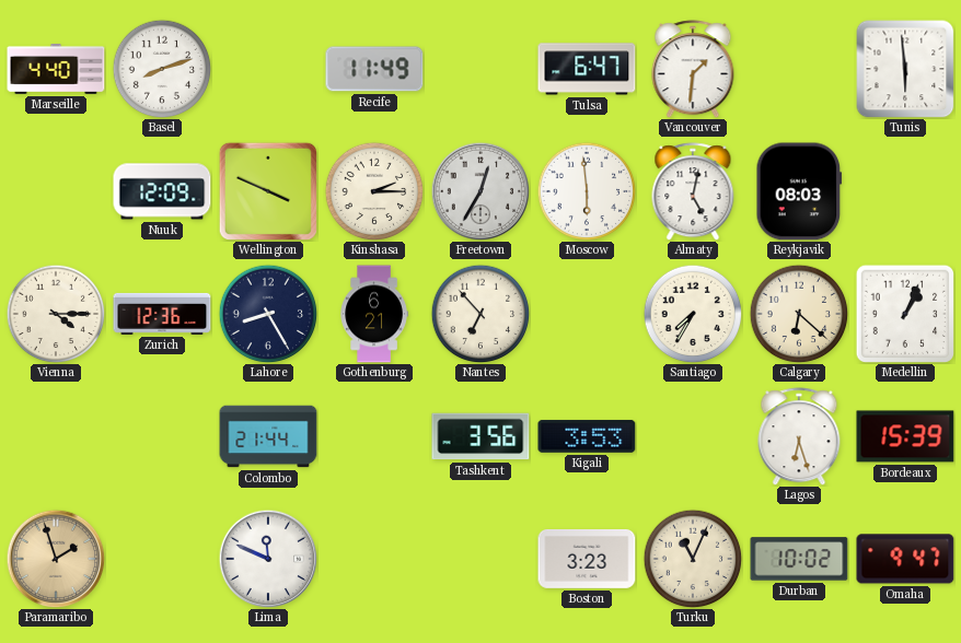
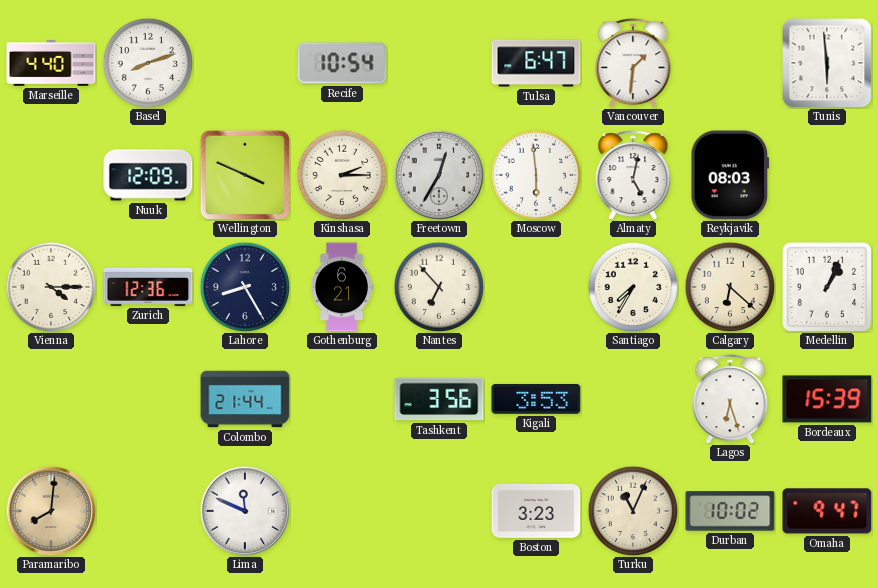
Recife: 11:49 -> 10:54
Paramaribo: 1:57 -> 8:01
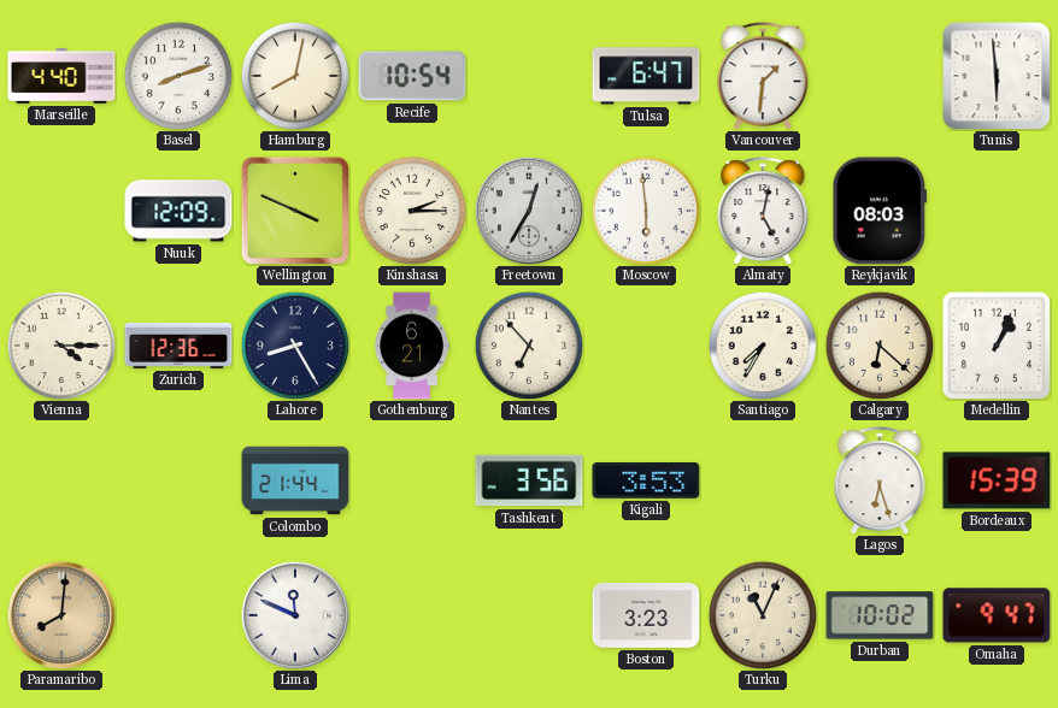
Hamburg: none -> 8:02
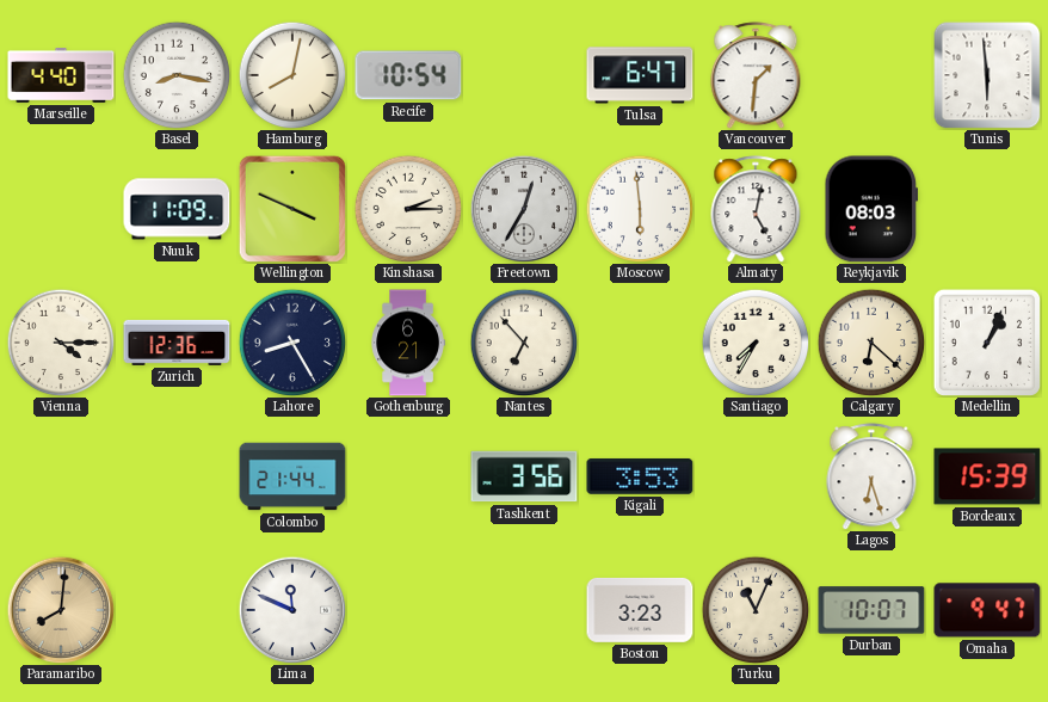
Basel: 8:12 -> 8:17
Nuuk: 12:09 -> 11:09
Durban: 10:02 -> 10:07
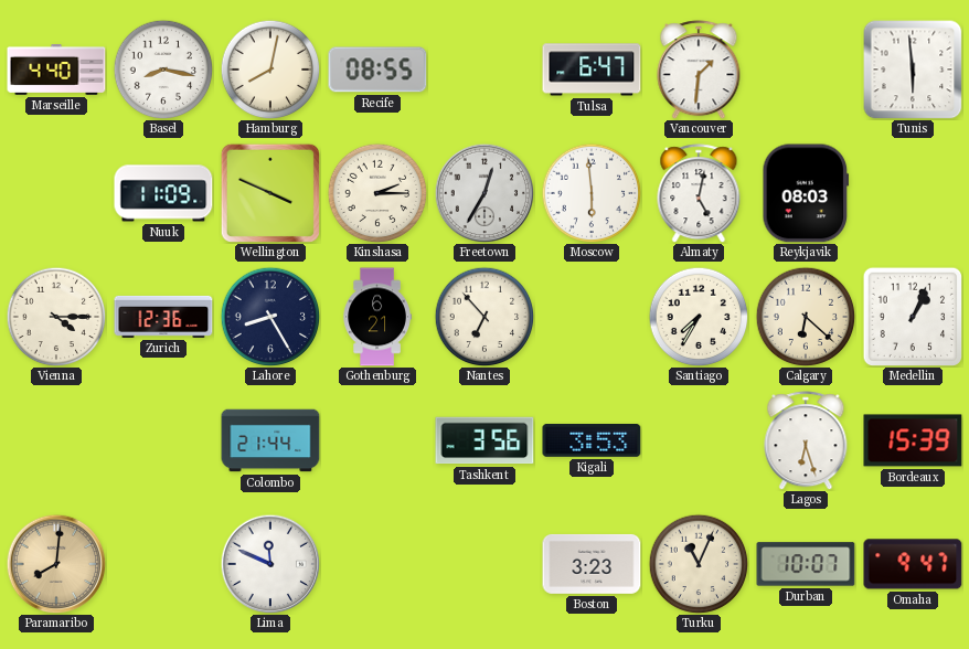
Recife: 10:54 -> 08:55
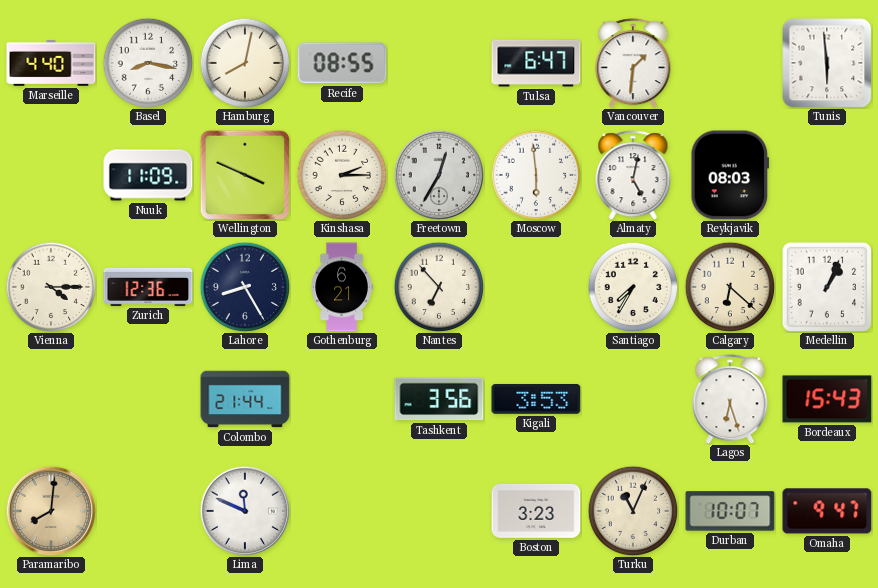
Bordeaux: 15:39 -> 15:43
